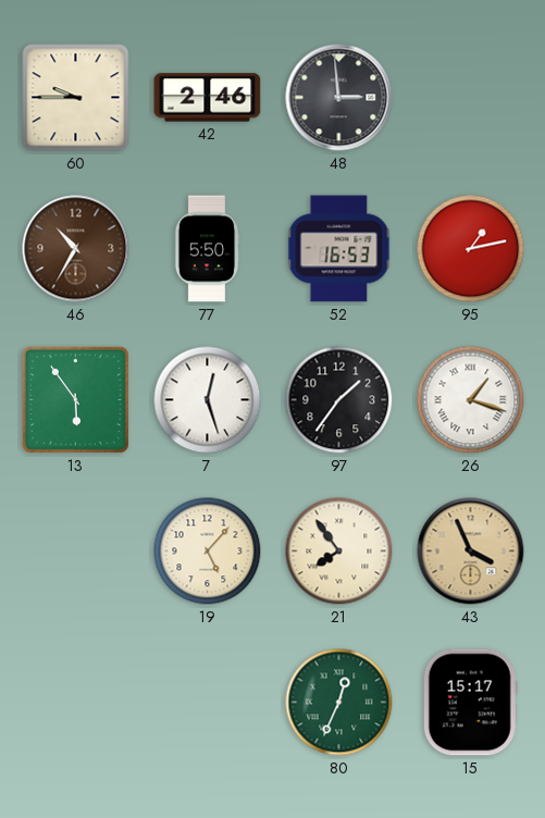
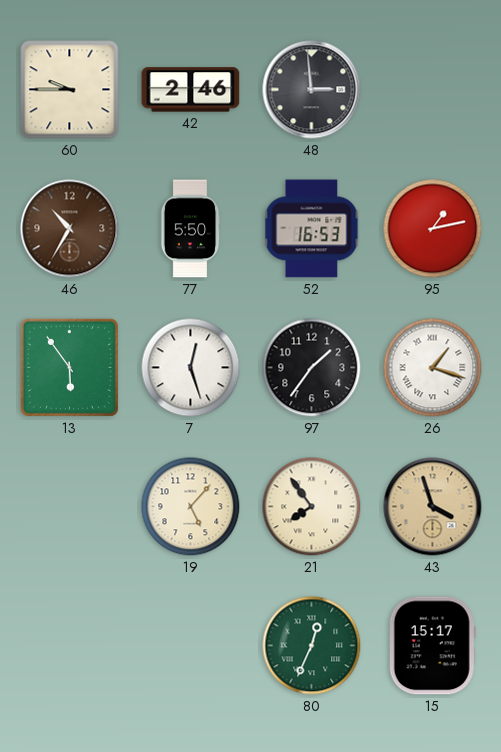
43: 3:56 -> 3:57
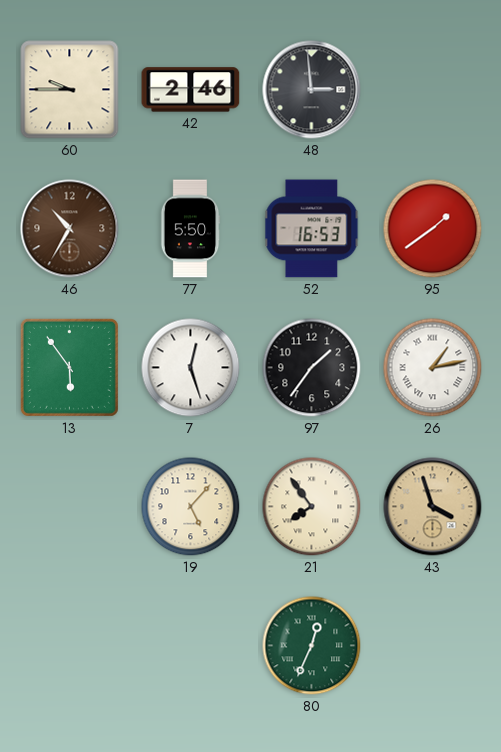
95: 1:13 -> 1:39
26: 1:18 -> 1:13
15: 15:17 -> none
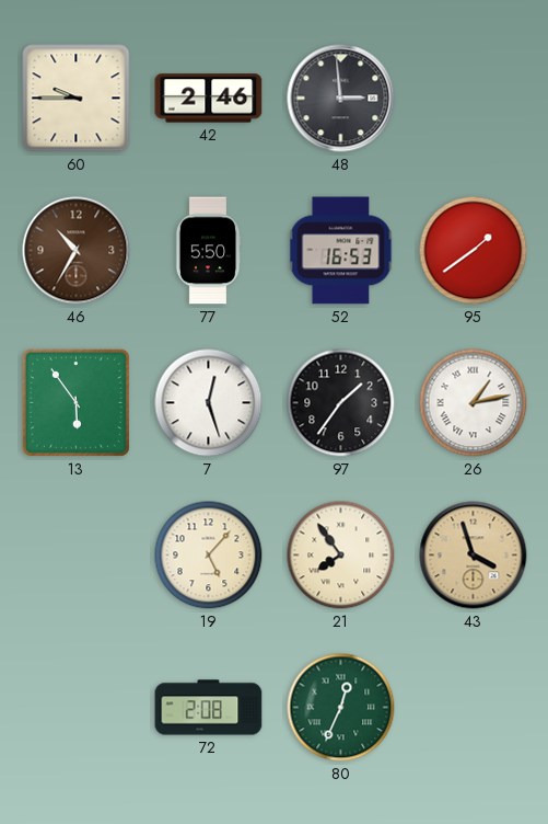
72: none -> 2:08
